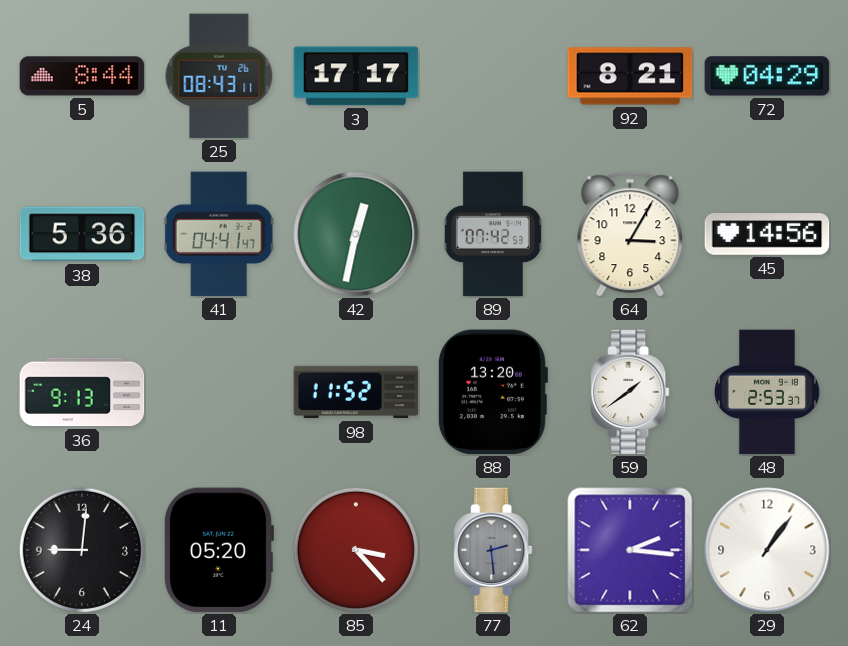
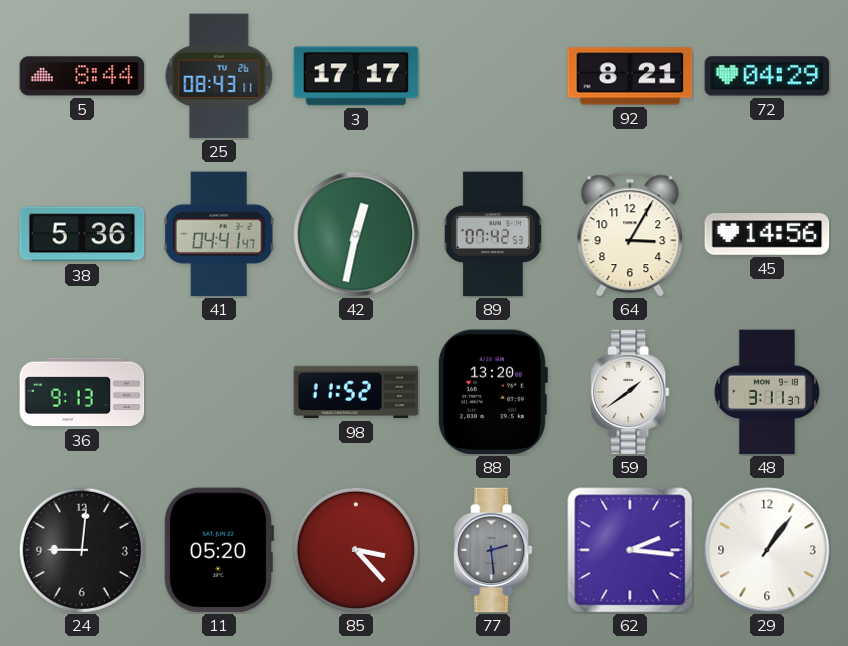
48: 2:53 -> 3:11
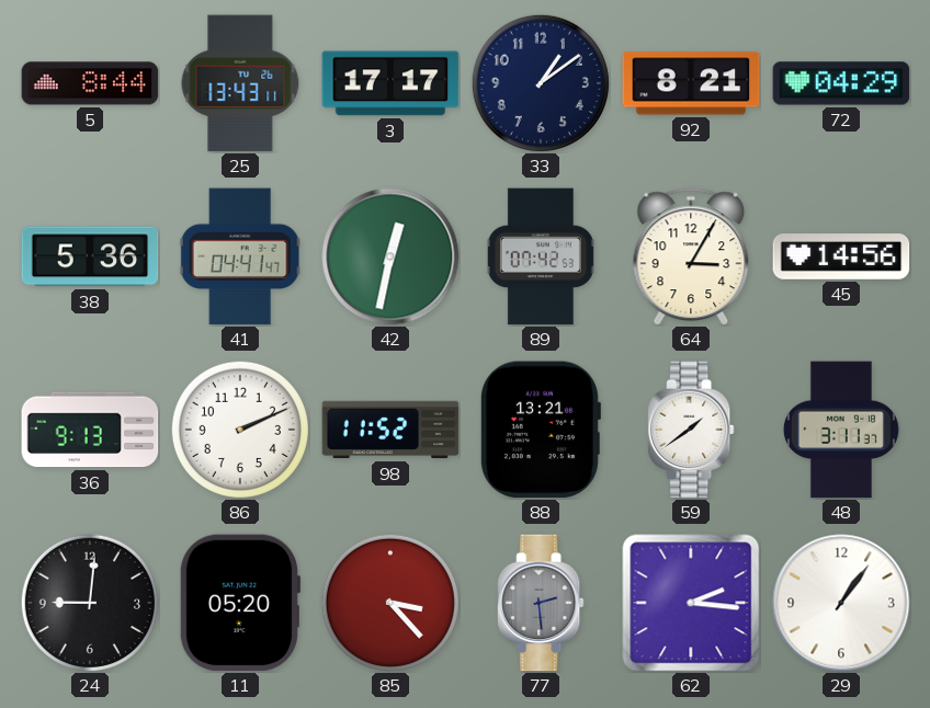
25: 08:43 -> 13:43
33: none -> 1:09
86: none -> 2:11
88: 13:20 -> 13:21
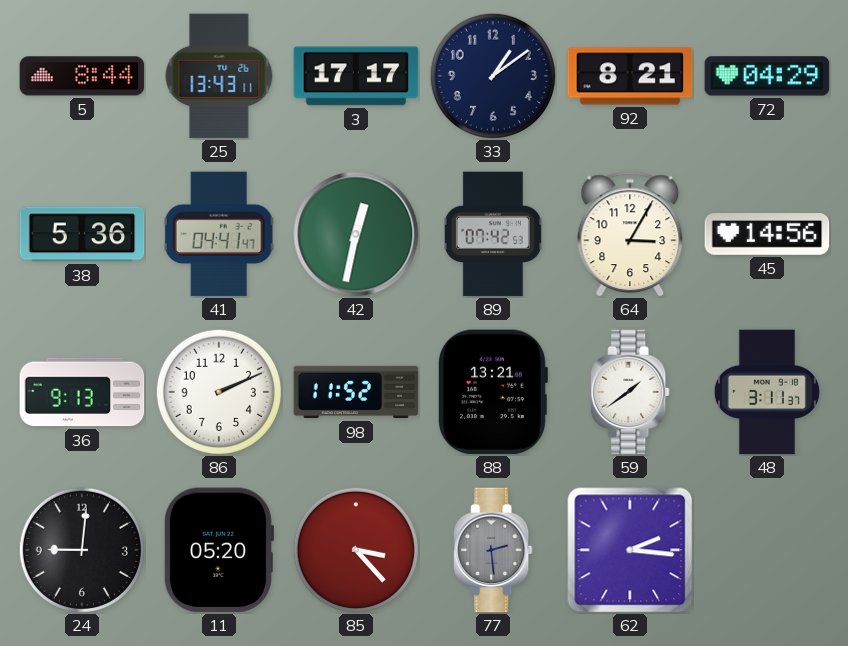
29: 1:06 -> none
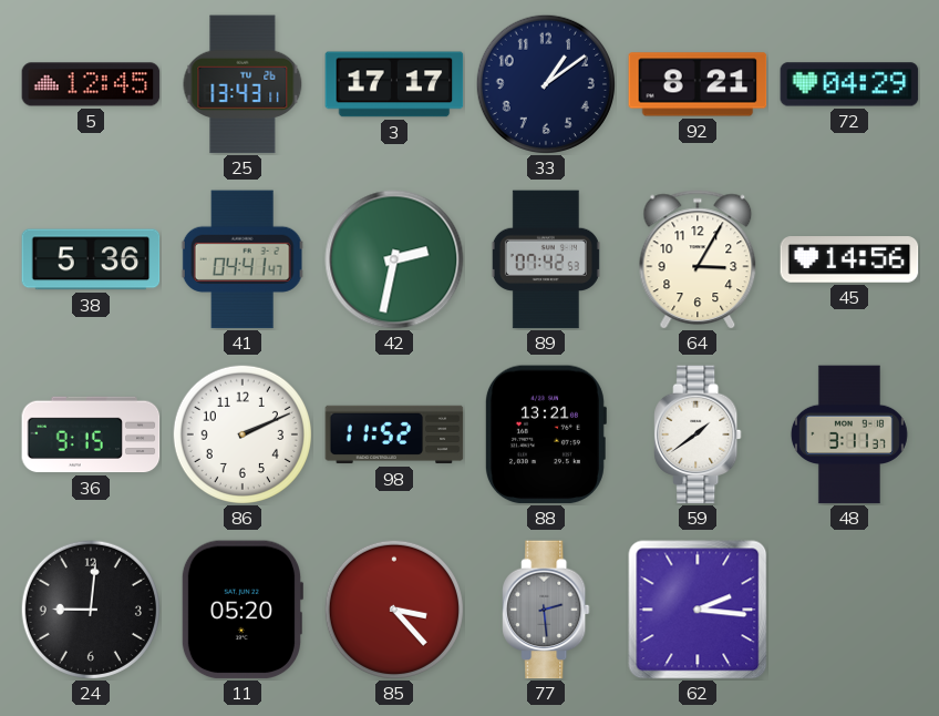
5: 8:44 -> 12:45
42: 12:32 -> 2:32
36: 9:13 -> 9:15
